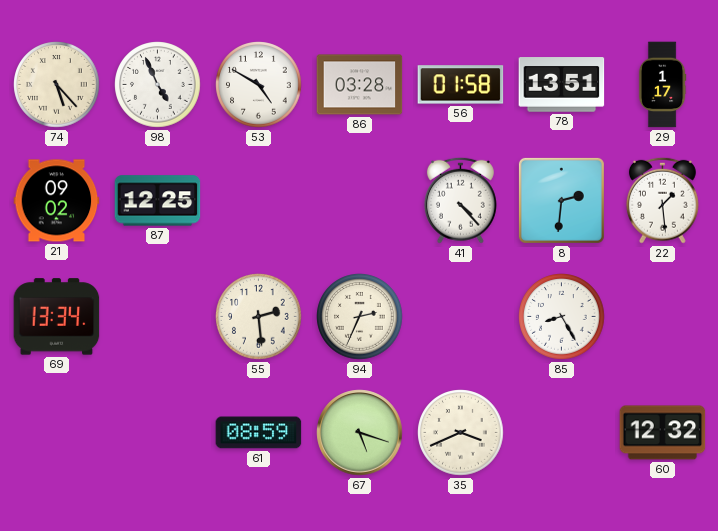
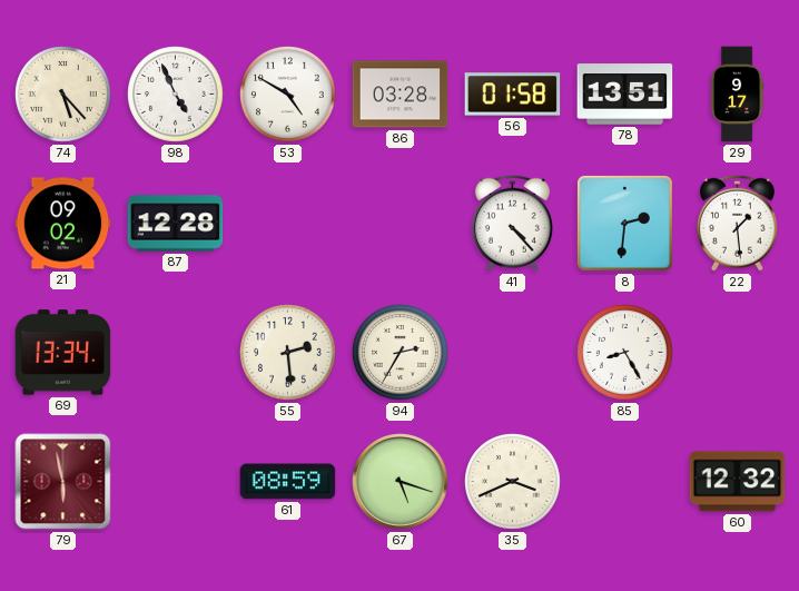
29: 1:17 -> 9:17
87: 12:25 -> 12:28
94: 2:34 -> 2:35
79: none -> 5:58
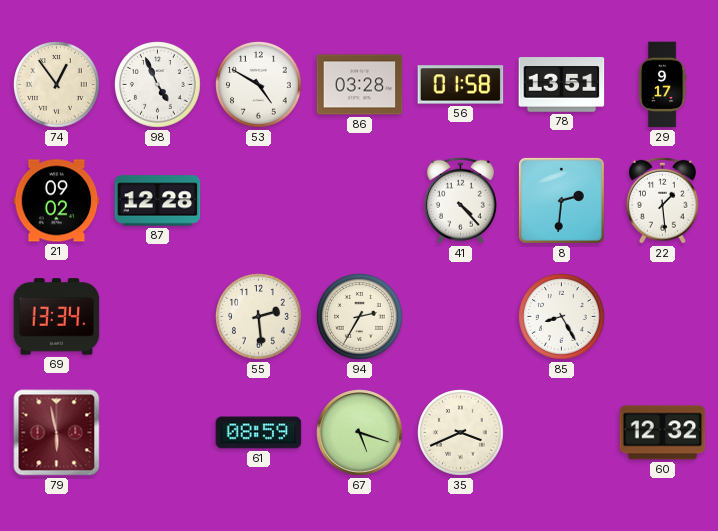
74: 5:23 -> 12:54
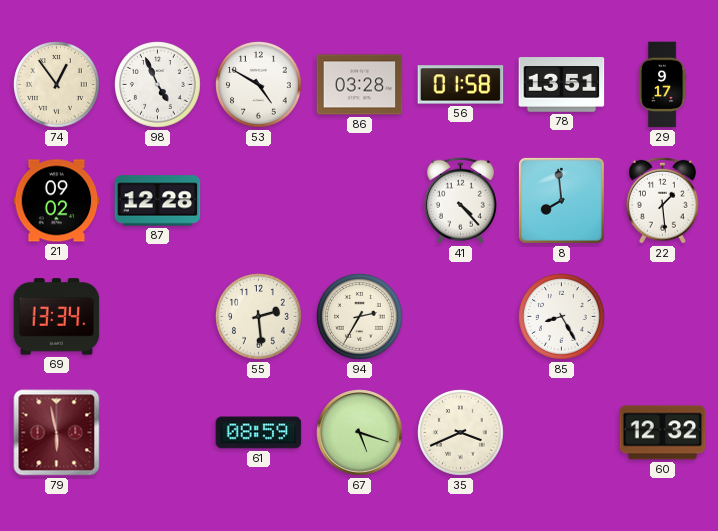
8: 2:31 -> 7:59
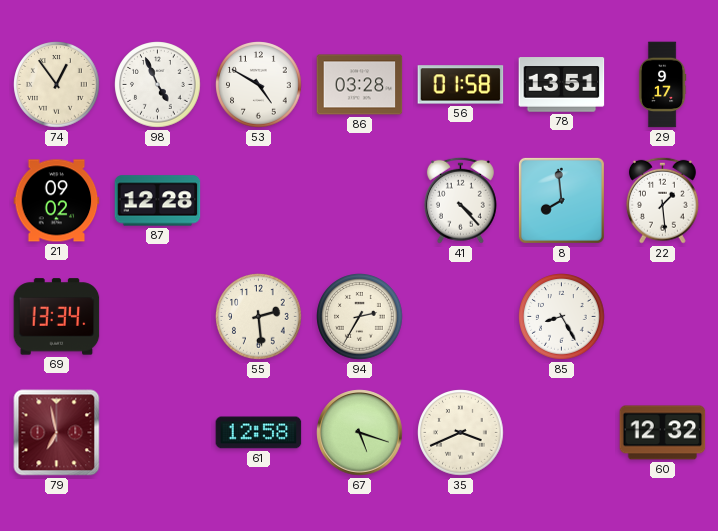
79: 5:58 -> 6:58
61: 08:59 -> 12:58
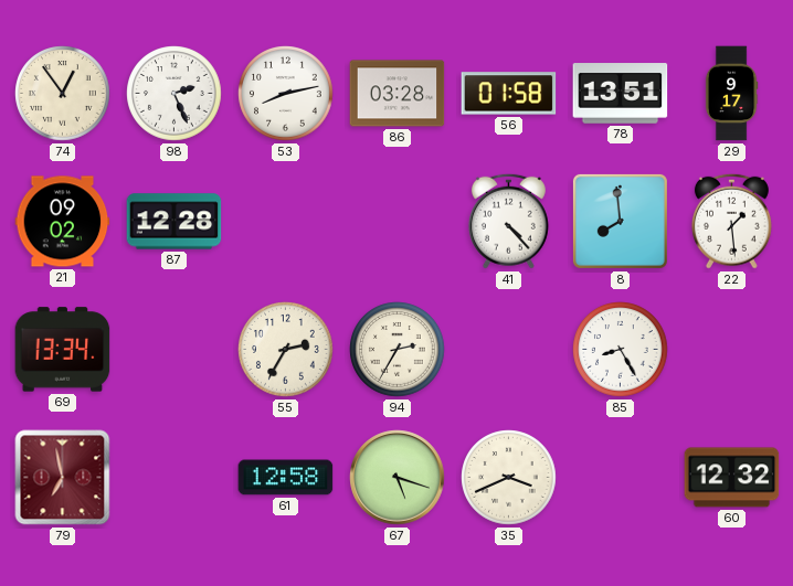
98: 4:56 -> 2:26
53: 4:50 -> 8:13
55: 2:29 -> 2:35
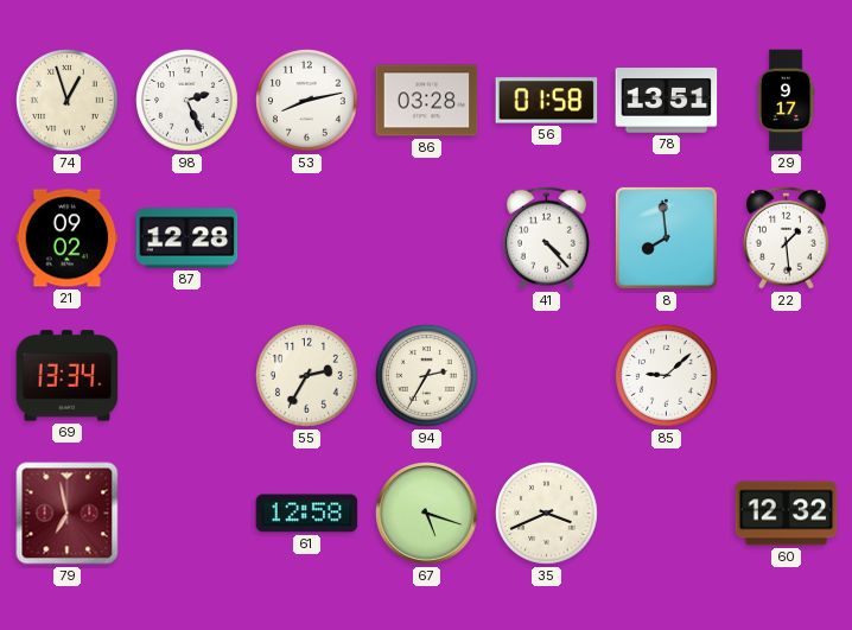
74: 12:54 -> 12:57
85: 8:25 -> 9:08
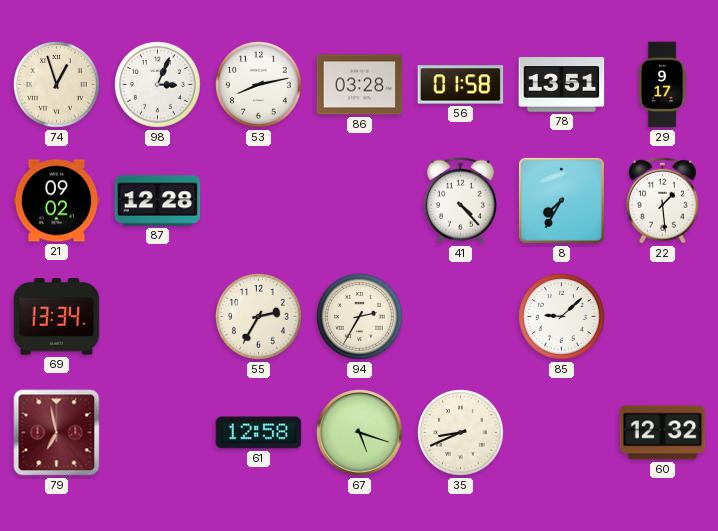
98: 2:26 -> 3:04
8: 7:59 -> 7:35
35: 3:41 -> 8:41
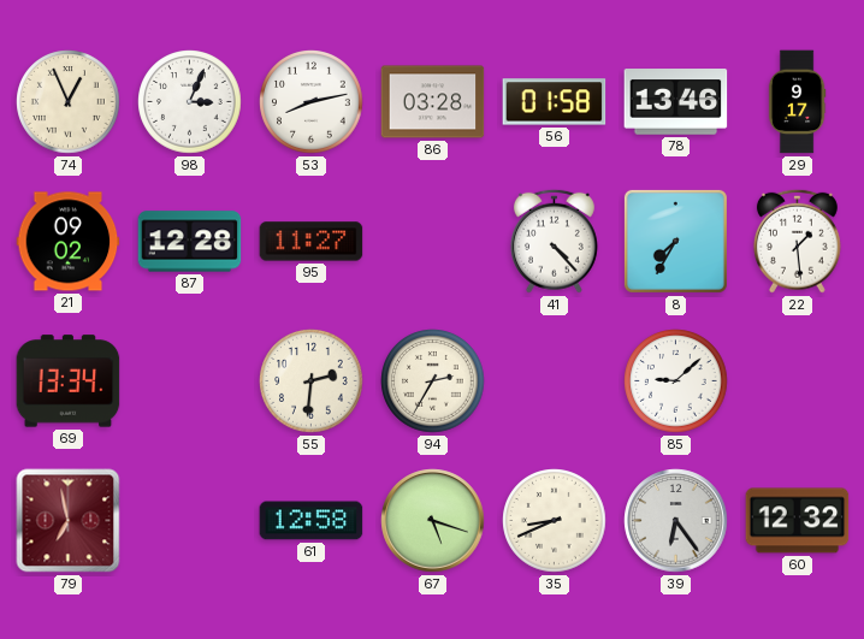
74: 12:57 -> 12:56
78: 13:51 -> 13:46
95: none -> 11:27
55: 2:35 -> 2:31
39: none -> 6:24
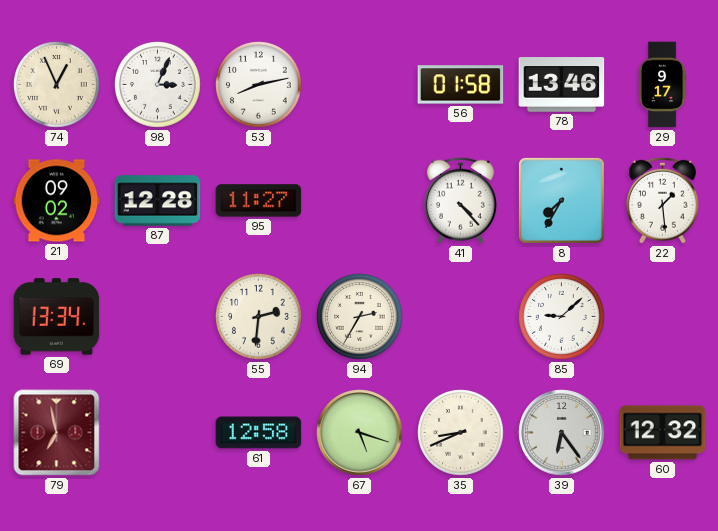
86: 03:28 -> none
